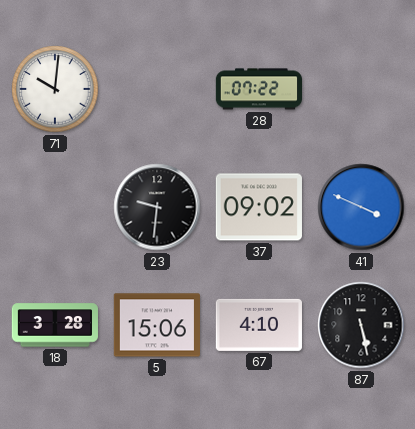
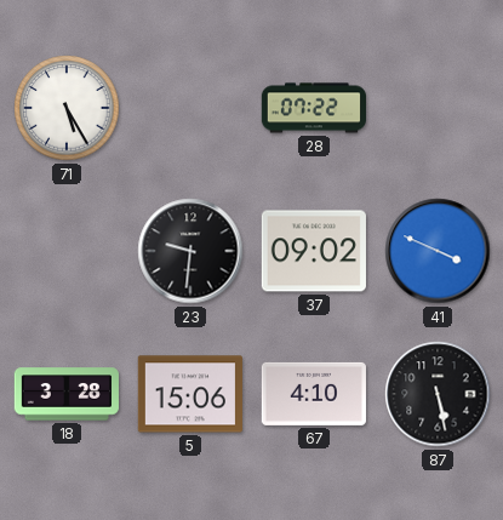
71: 10:01 -> 5:25
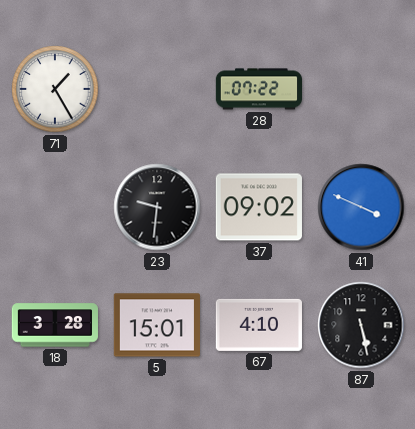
71: 5:25 -> 1:25
5: 15:06 -> 15:01
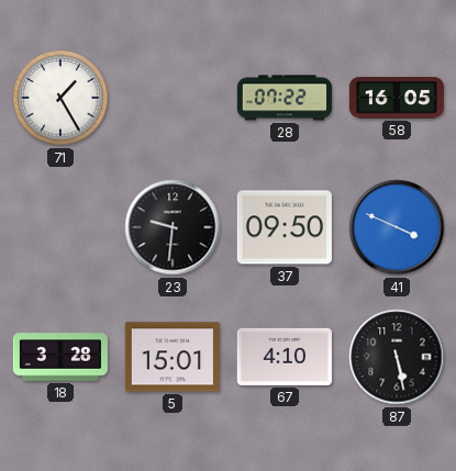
58: none -> 16:05
37: 09:02 -> 09:50
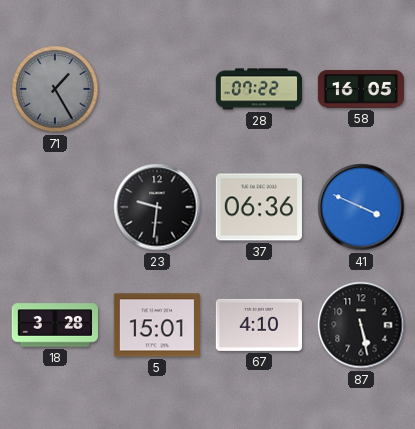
71 dial: white -> grey
37: 09:50 -> 06:36
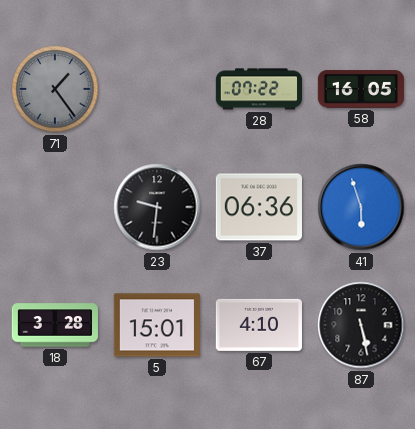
71: 1:25 -> 1:24
41: 3:49 -> 5:57
